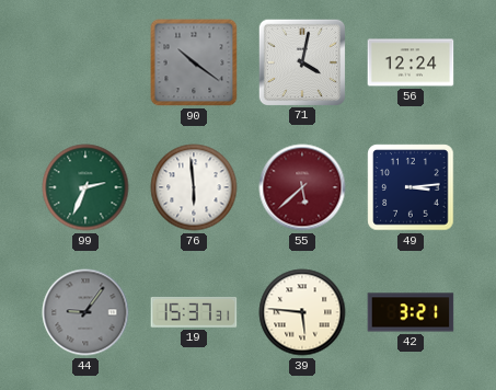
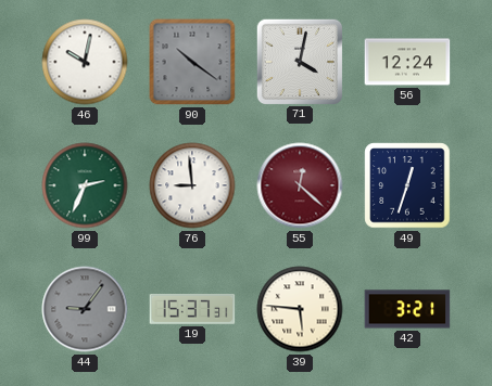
46: none -> 10:02
76: 5:59 -> 8:59
55: 5:38 -> 12:22
49: 3:14 -> 12:33
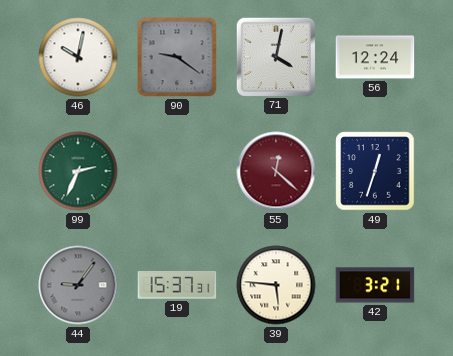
90: 10:21 -> 9:21
76: 8:59 -> none
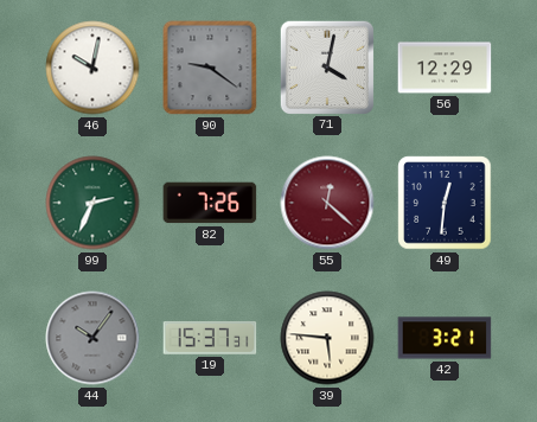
56: 12:24 -> 12:29
82: none -> 7:26
49: 12:33 -> 12:31
44: 9:06 -> 10:06
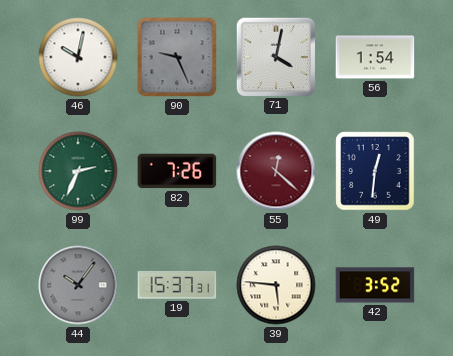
90: 9:21 -> 9:26
56: 12:29 -> 1:54
42: 3:21 -> 3:52
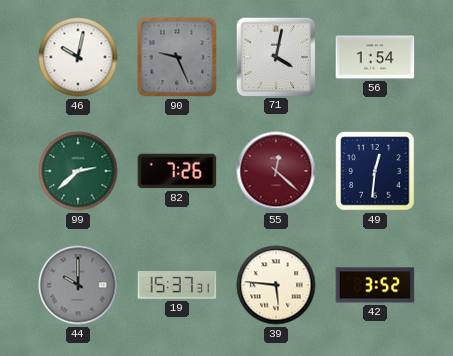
99: 2:34 -> 2:38
44: 10:06 -> 10:00
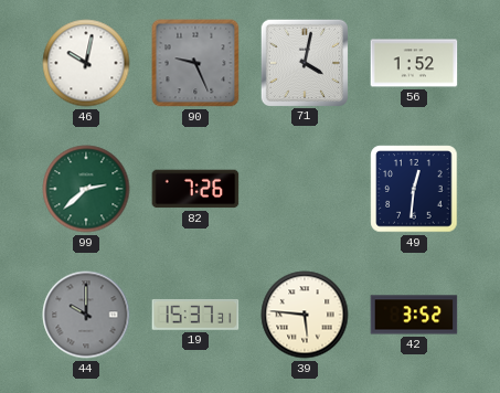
56: 1:54 -> 1:52
55: 12:22 -> none
